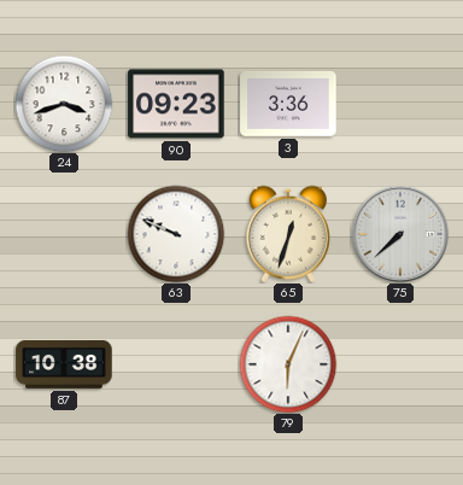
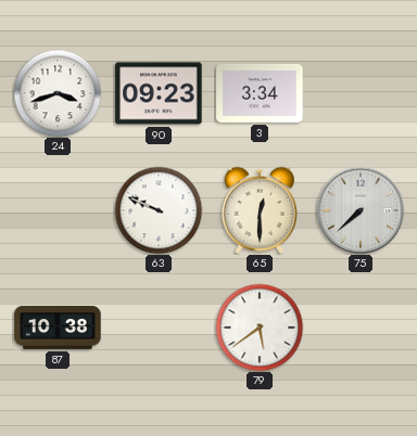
3: 3:36 -> 3:34
65: 12:33 -> 12:30
79: 6:04 -> 5:39
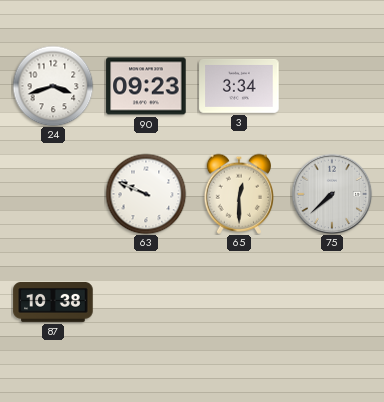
79: 5:39 -> none
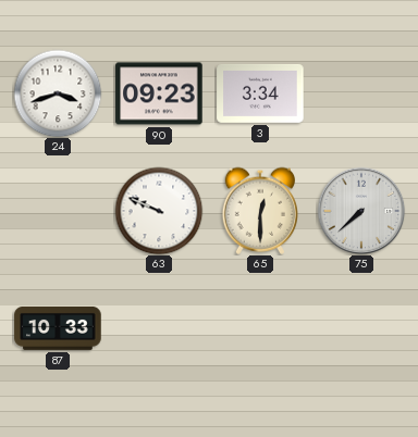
87: 10:38 -> 10:33
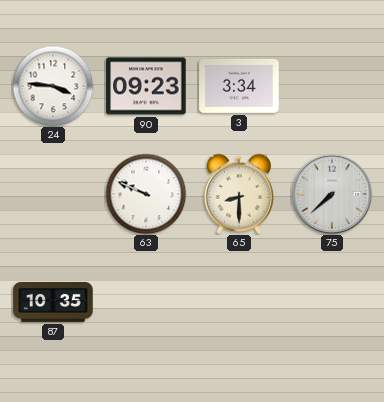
24: 3:42 -> 3:46
65: 12:30 -> 8:30
87: 10:33 -> 10:35
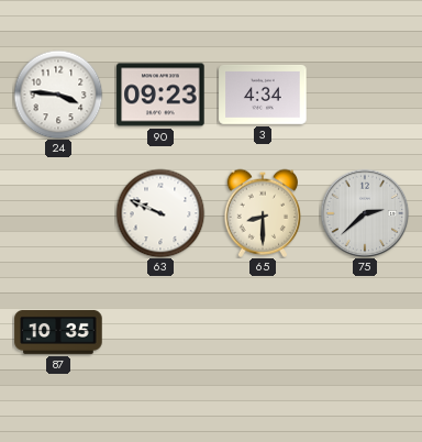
3: 3:34 -> 4:34
75: 7:38 -> 2:38
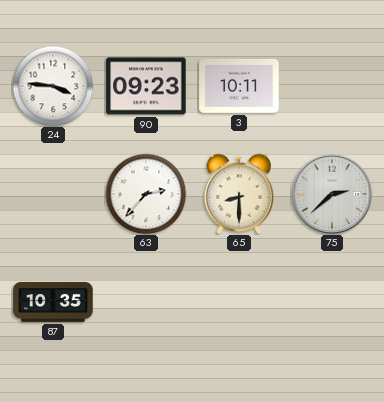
3: 4:34 -> 10:11
63: 9:49 -> 2:37
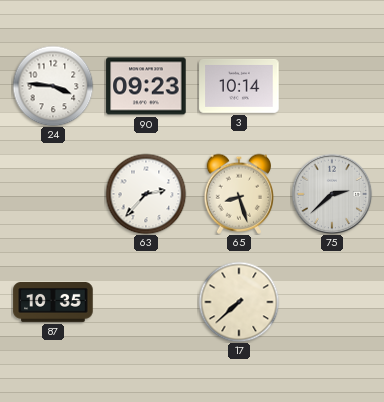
3: 10:11 -> 10:14
65: 8:30 -> 8:27
17: none -> 7:38
